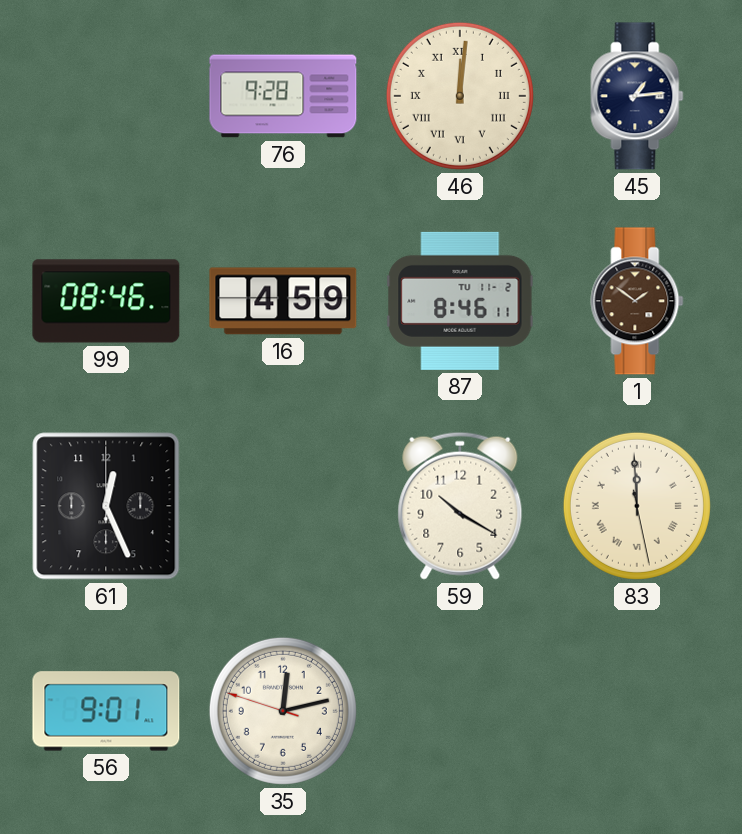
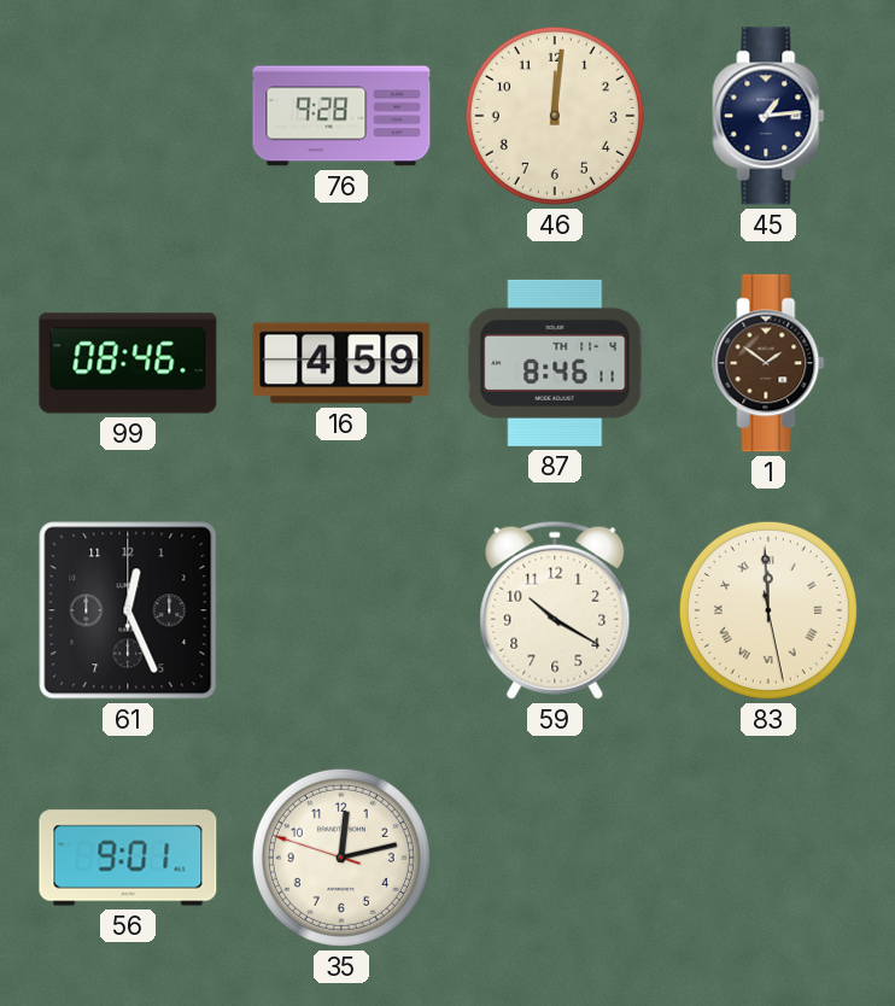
46 numerals: Roman -> Arabic
87 date: TU 11-2 -> TH 11-4
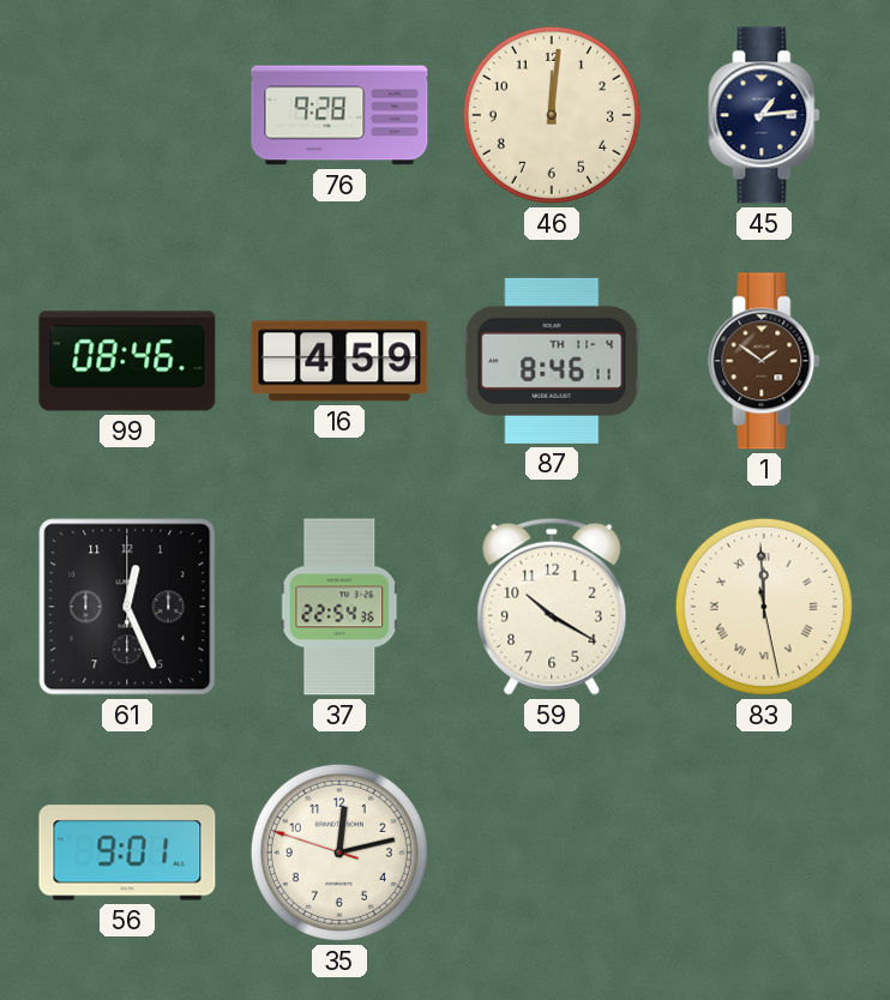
37: none -> 22:54
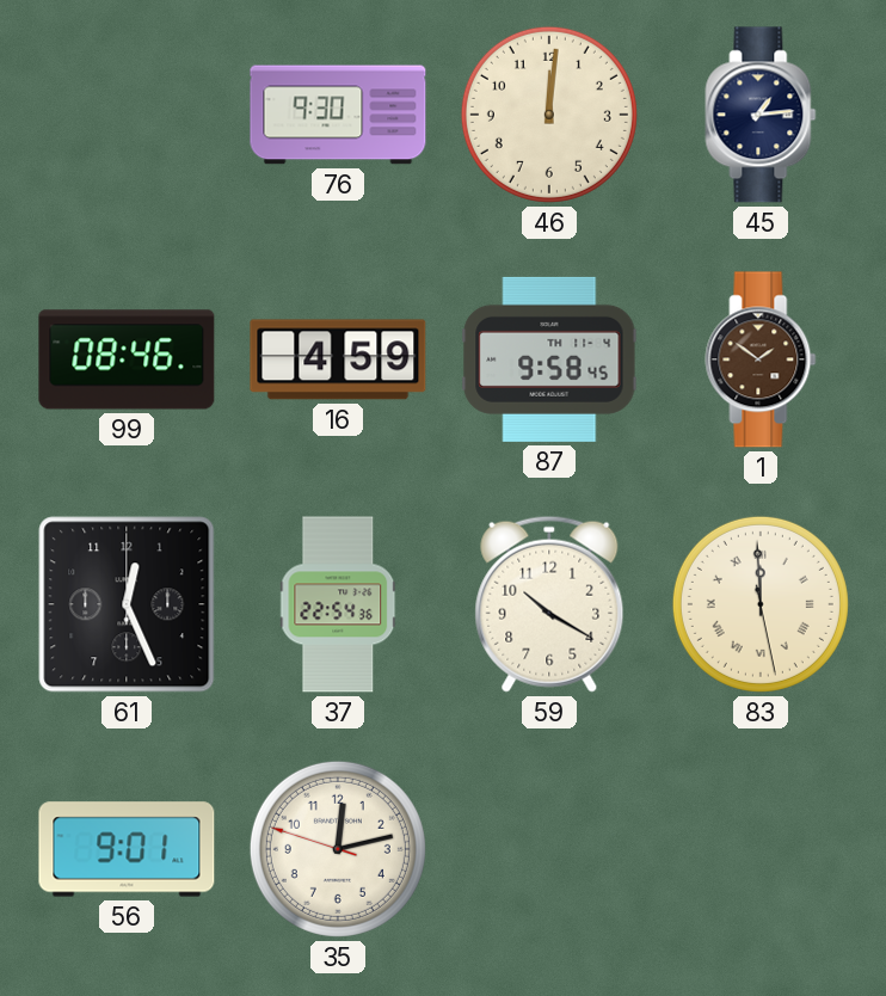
76: 9:28 -> 9:30
87: 8:46 -> 9:58
